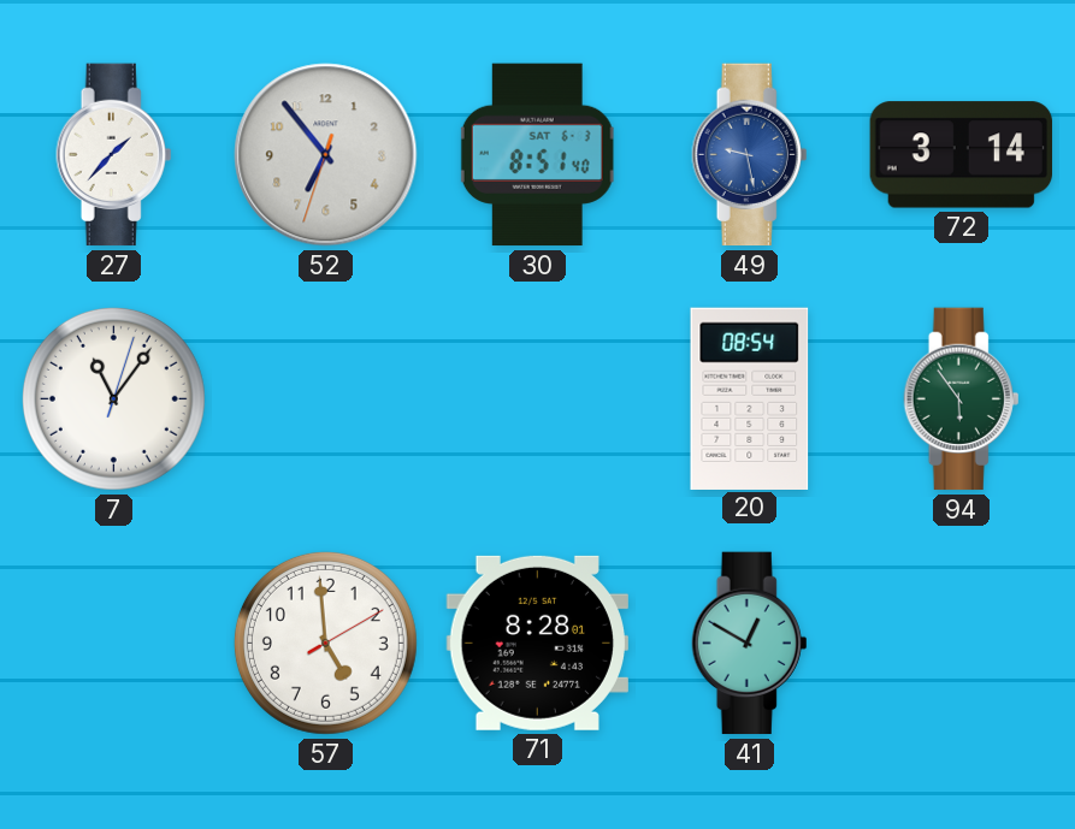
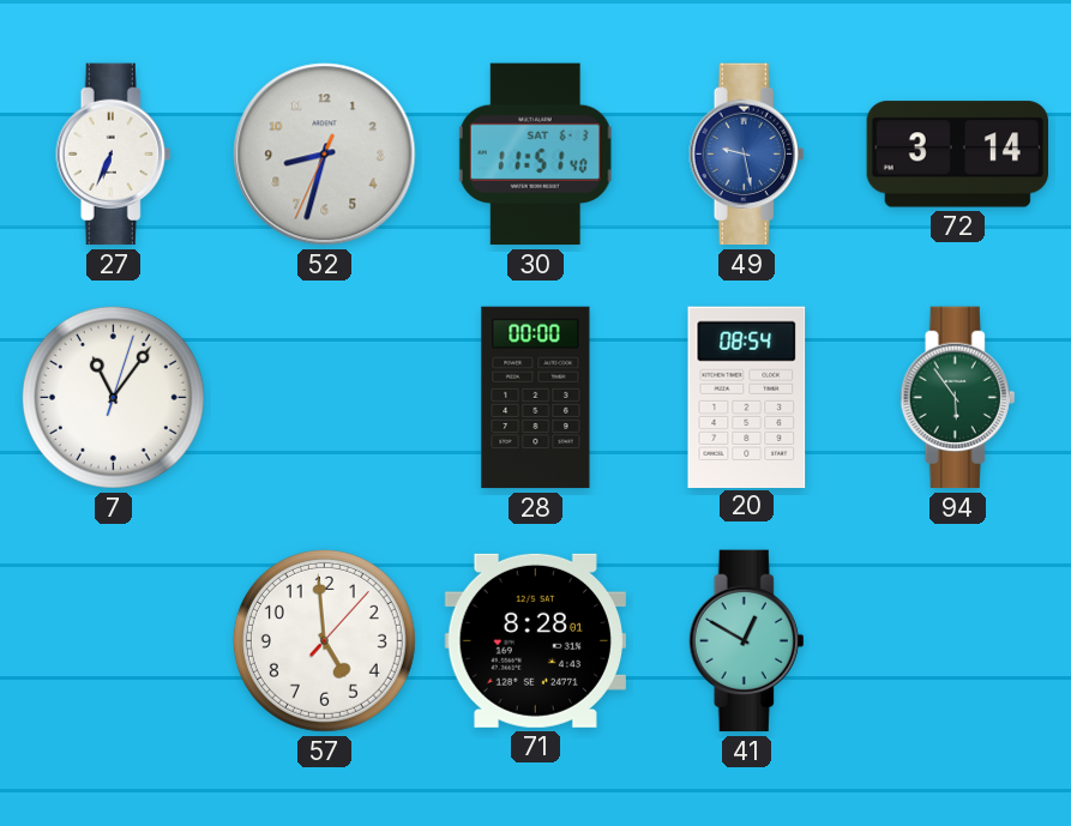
27: 1:37 -> 6:34
52: 6:53 -> 8:32
30: 8:51 -> 11:51
28: none -> 00:00
57: 4:59:10 -> 4:59:07
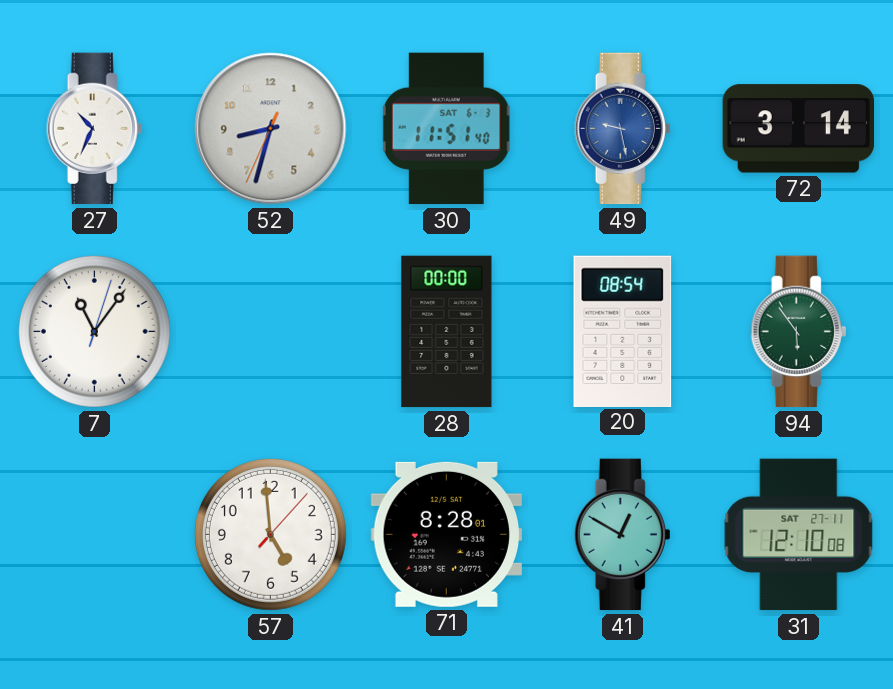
27: 6:34 -> 10:34
31: none -> 12:10
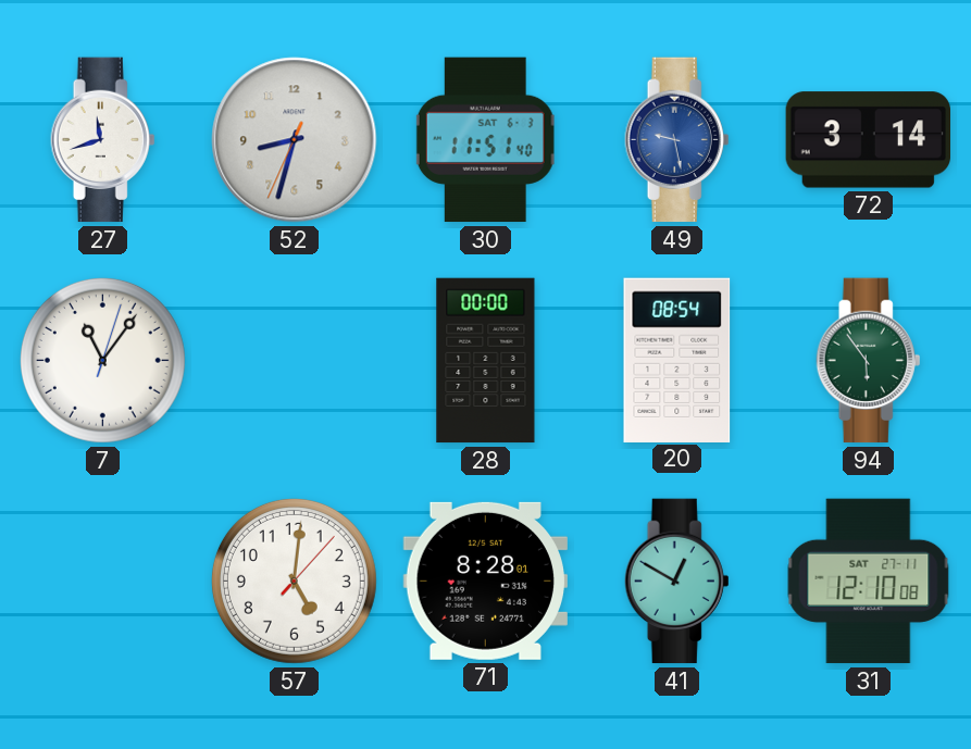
27: 10:34 -> 11:42
57: 4:59 -> 5:01
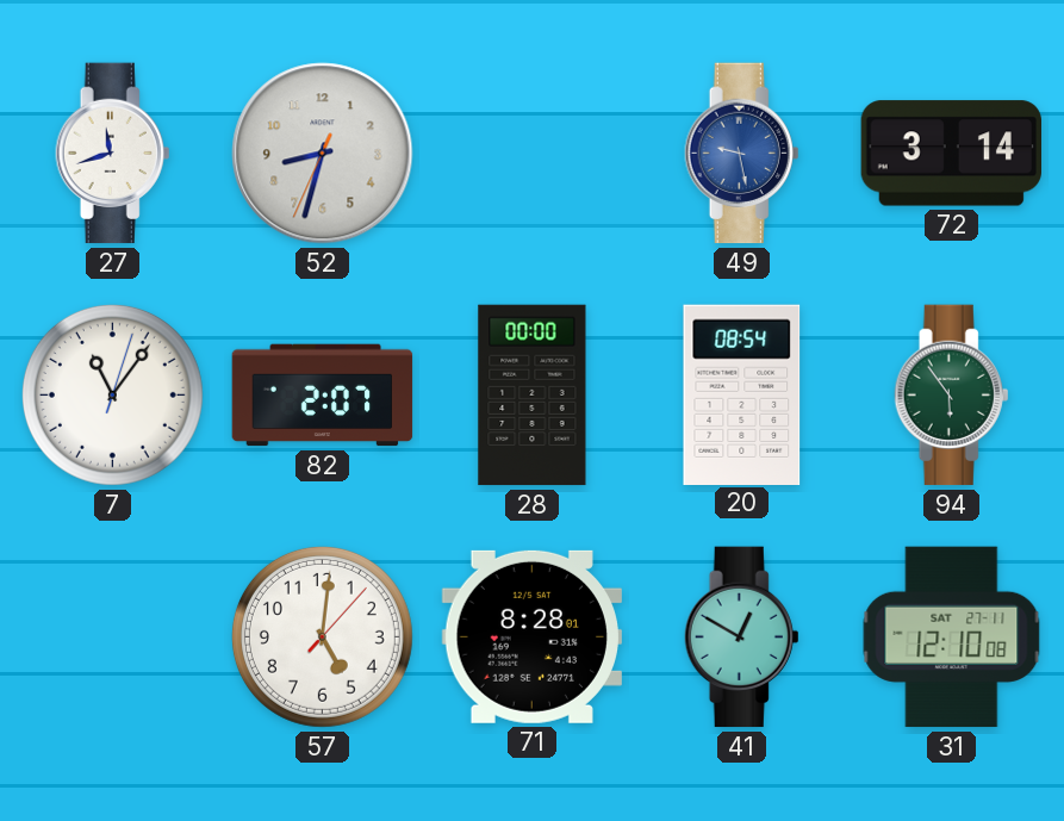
30: 11:51 -> none
82: none -> 2:07
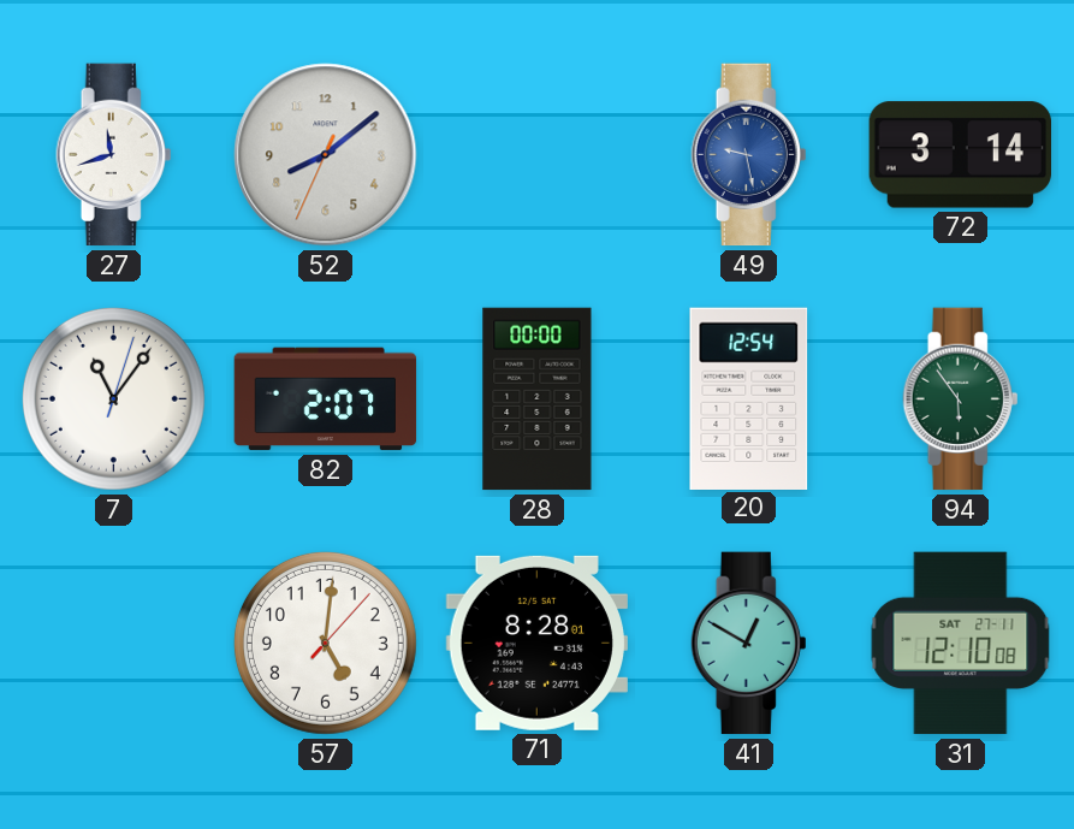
52: 8:32 -> 8:08
20: 08:54 -> 12:54
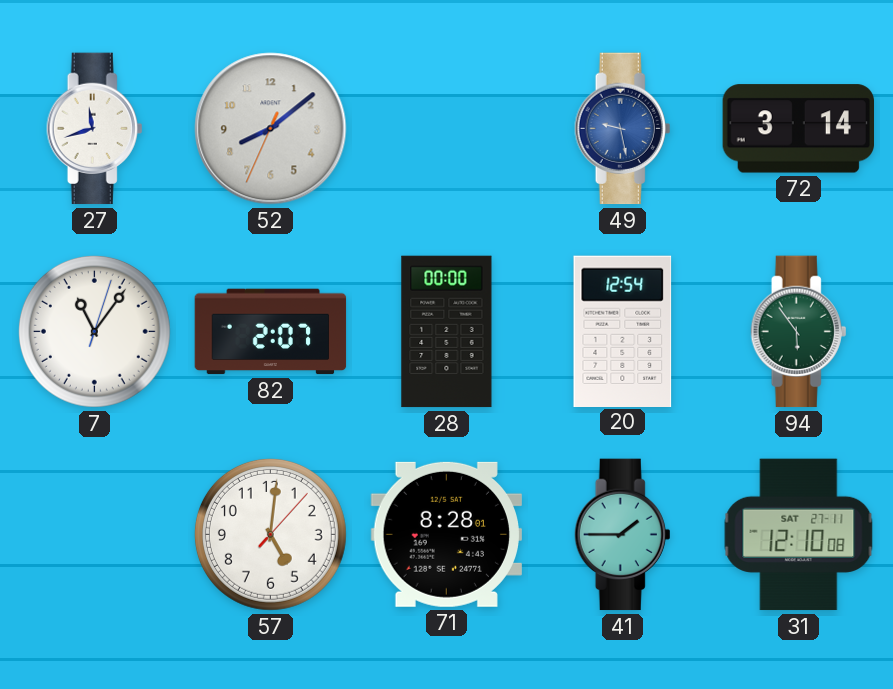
41: 12:50 -> 1:45
